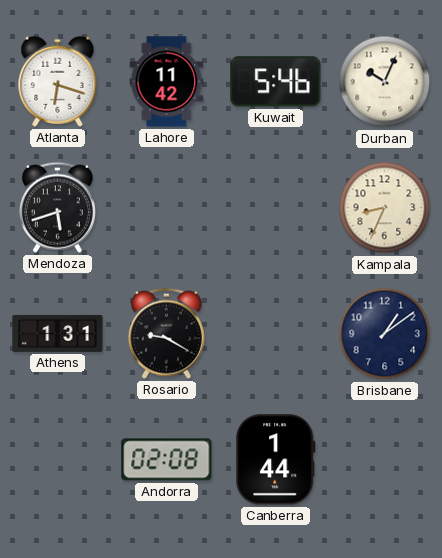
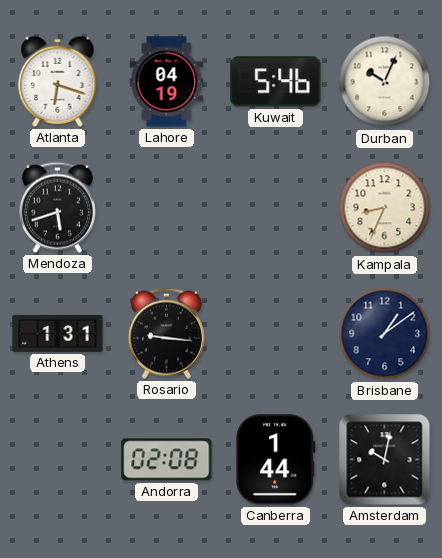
Lahore: 11:42 -> 04:19
Rosario: 9:20 -> 9:16
Amsterdam: none -> 10:02
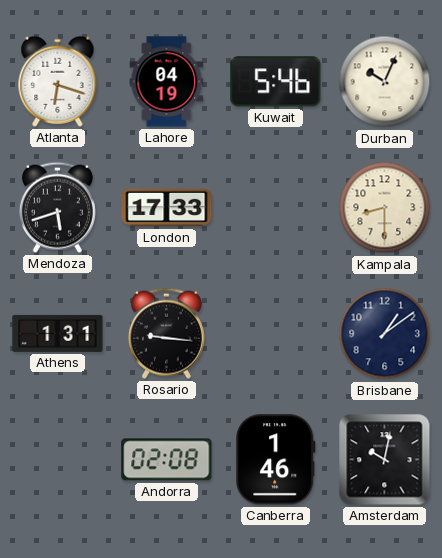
London: none -> 17:33
Kampala: 8:34 -> 8:30
Canberra: 1:44 -> 1:46
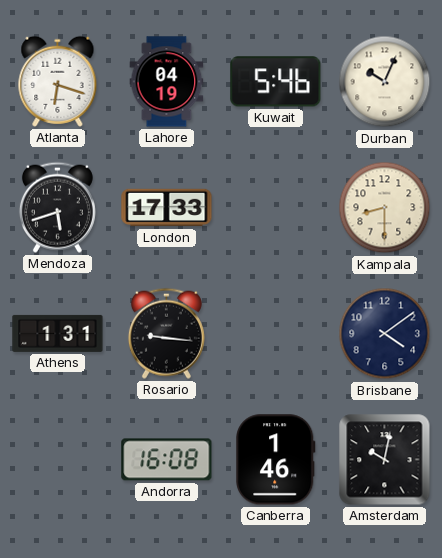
Brisbane: 1:09 -> 4:09
Andorra: 02:08 -> 16:08
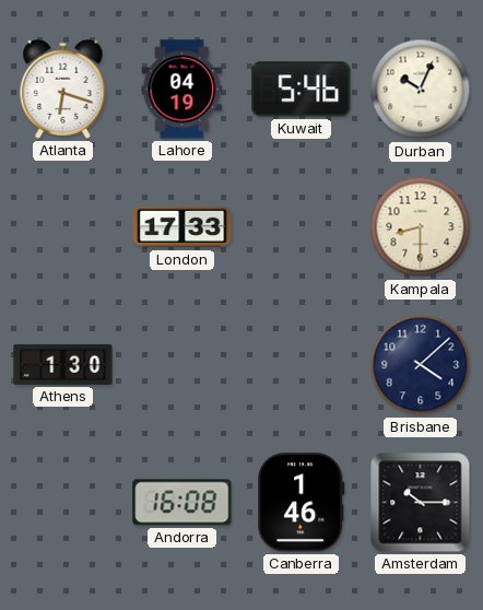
Mendoza: 5:42 -> none
Athens: 1:31 -> 1:30
Rosario: 9:16 -> none
Brisbane: 4:09 -> 4:08
Amsterdam: 10:02 -> 10:15
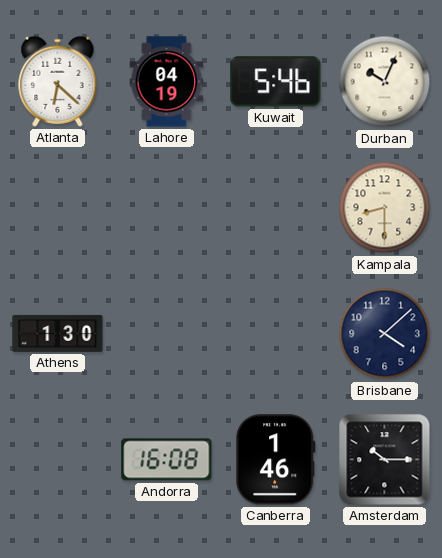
Atlanta: 6:18 -> 6:22
London: 17:33 -> none
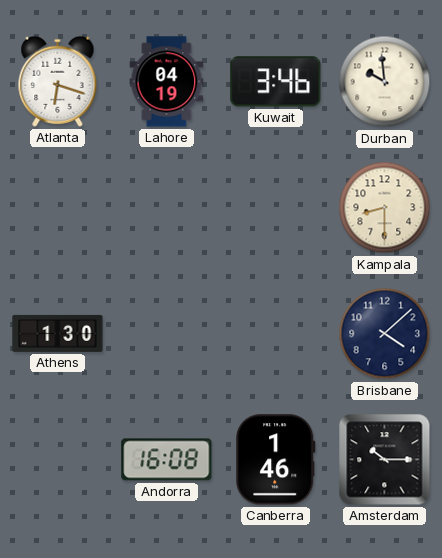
Atlanta: 6:22 -> 6:18
Kuwait: 5:46 -> 3:46
Durban: 10:04 -> 9:59
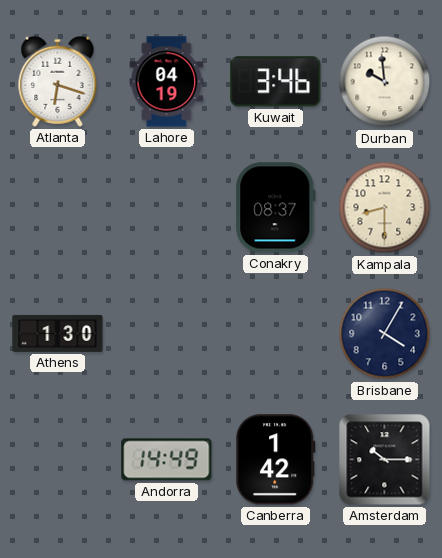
Conakry: none -> 08:37
Brisbane: 4:08 -> 4:05
Andorra: 16:08 -> 14:49
Canberra: 1:46 -> 1:42
